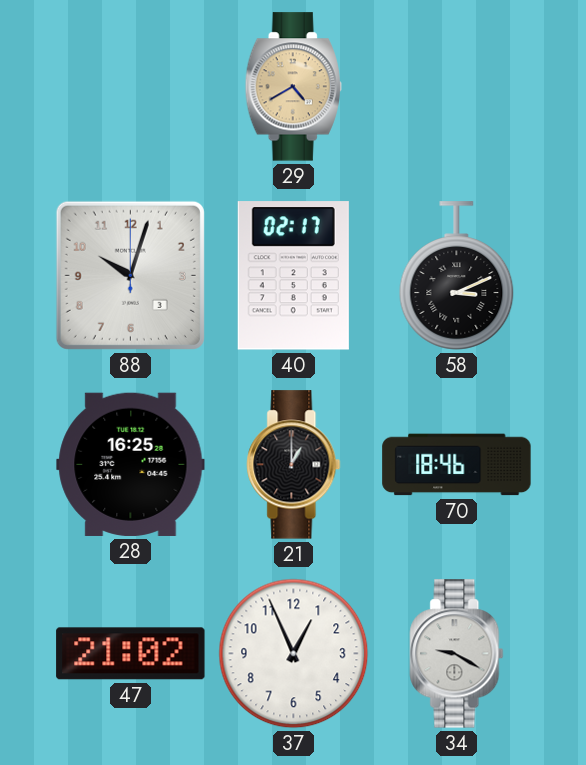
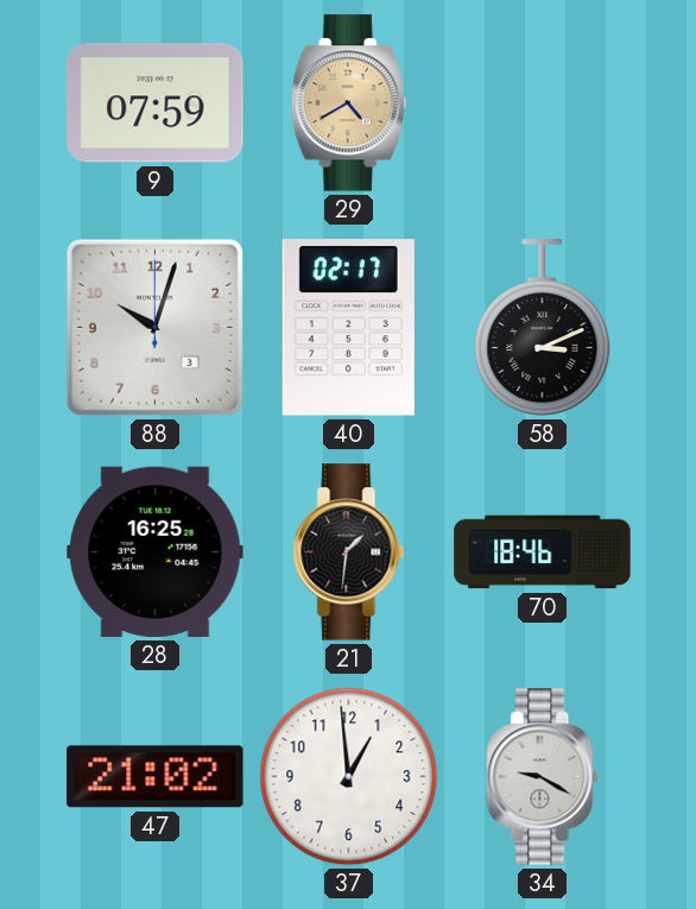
9: none -> 07:59
21: 1:00 -> 1:31
37: 12:56 -> 12:59
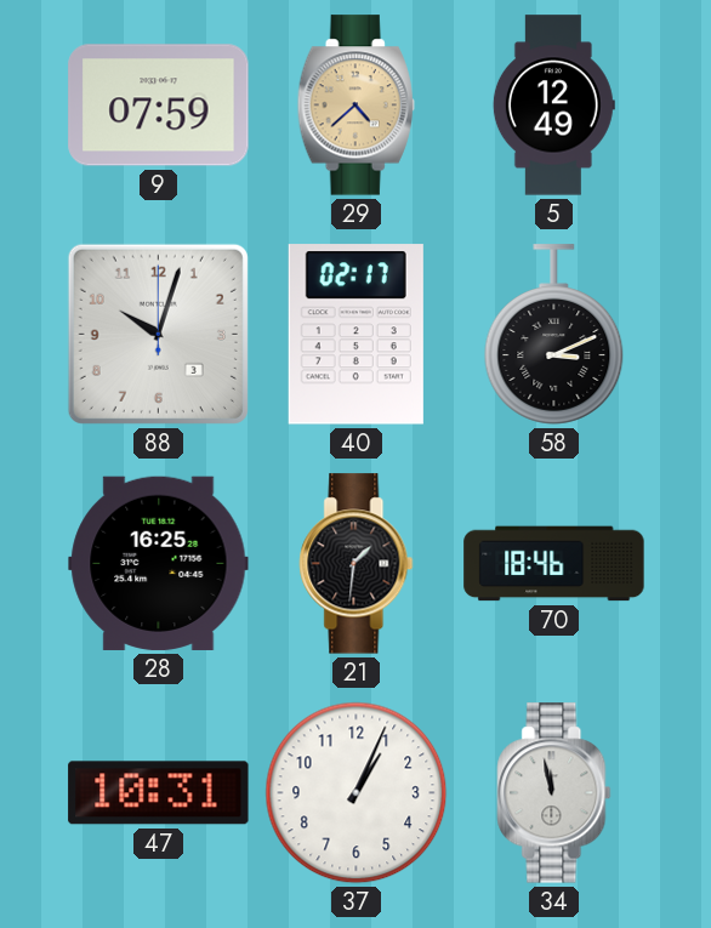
29: 4:40 -> 4:38
5: none -> 12:49
47: 21:02 -> 10:31
37: 12:59 -> 1:04
34: 9:20 -> 11:58
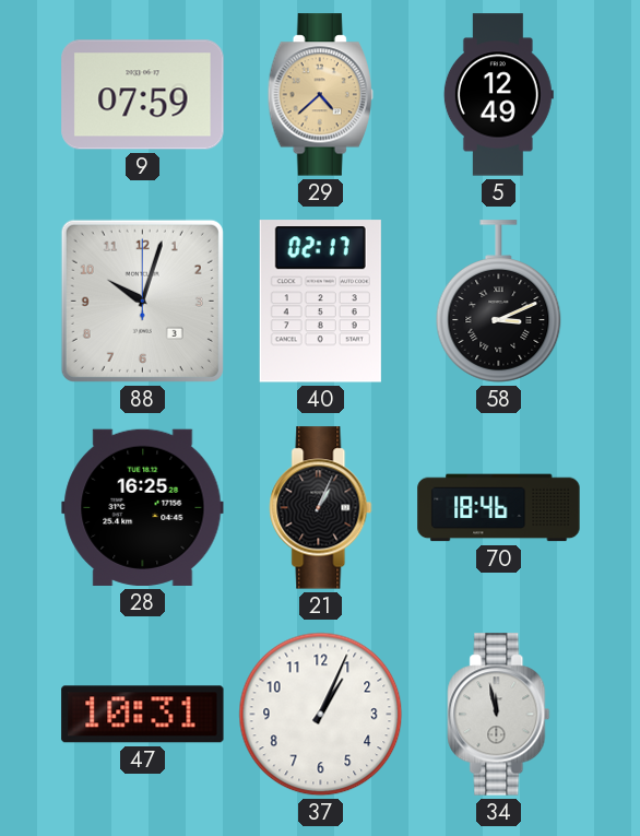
21: 1:31 -> 1:04
